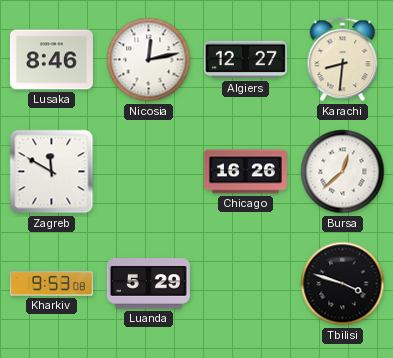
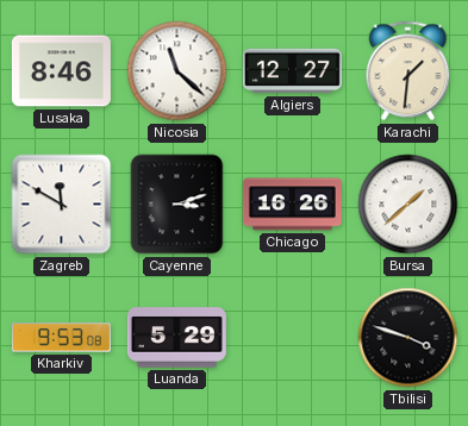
Nicosia: 12:13 -> 11:22
Karachi: 8:31 -> 1:31
Cayenne: none -> 3:12
Bursa: 12:38 -> 1:38
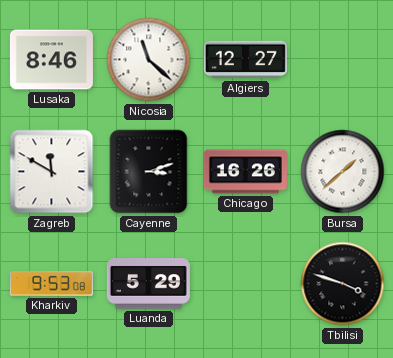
Karachi: 1:31 -> none
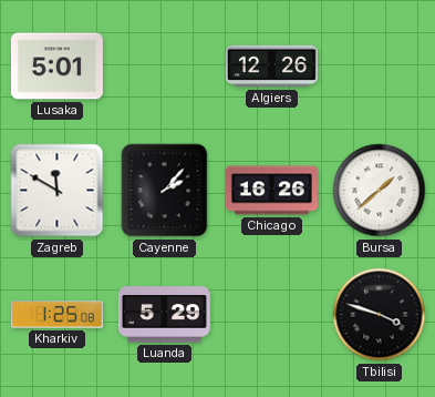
Lusaka: 8:46 -> 5:01
Nicosia: 11:22 -> none
Algiers: 12:27 -> 12:26
Cayenne: 3:12 -> 2:07
Kharkiv: 9:53 -> 1:25
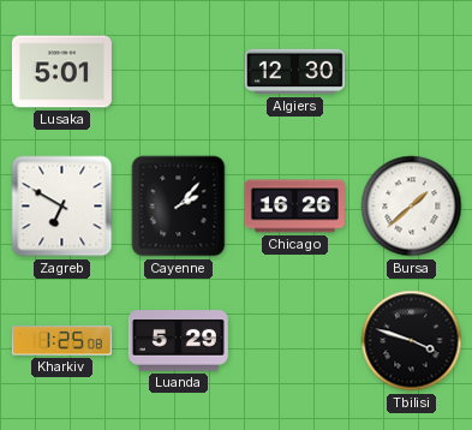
Algiers: 12:26 -> 12:30
Zagreb: 11:50 -> 6:50
